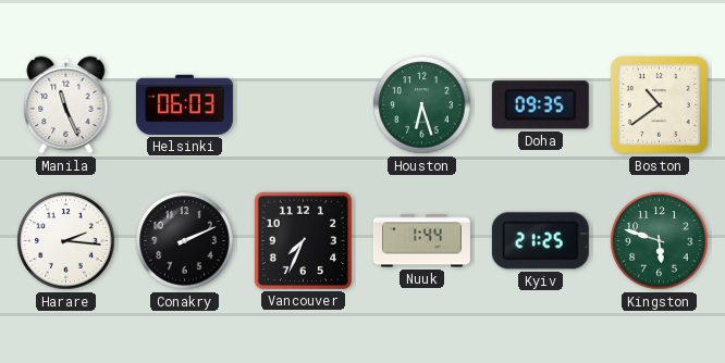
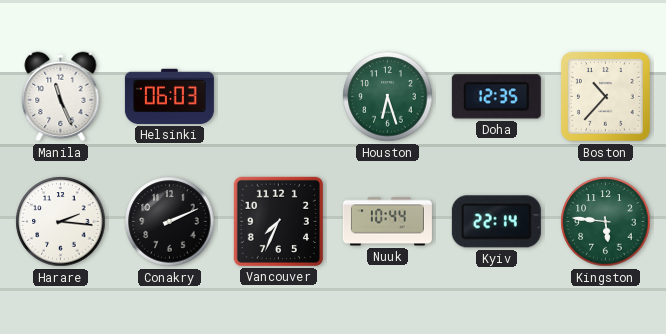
Doha: 09:35 -> 12:35
Boston: 10:39 -> 10:37
Nuuk: 1:44 -> 10:44
Kyiv: 21:25 -> 22:14
Kingston: 5:48 -> 5:46
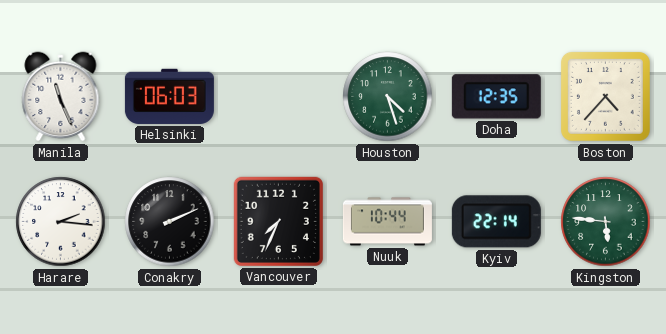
Houston: 6:27 -> 4:27
Boston: 10:37 -> 4:37
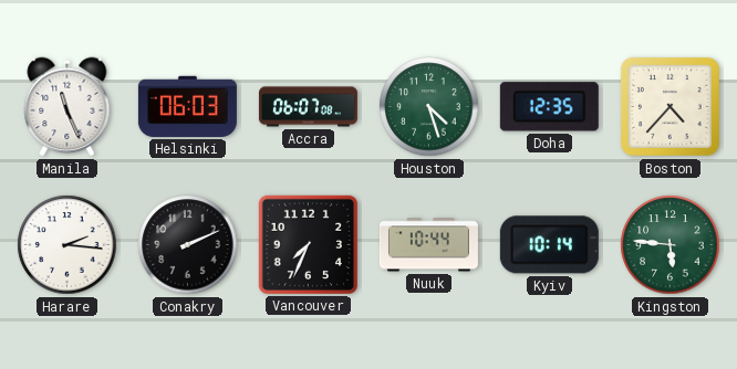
Accra: none -> 06:07
Kyiv: 22:14 -> 10:14
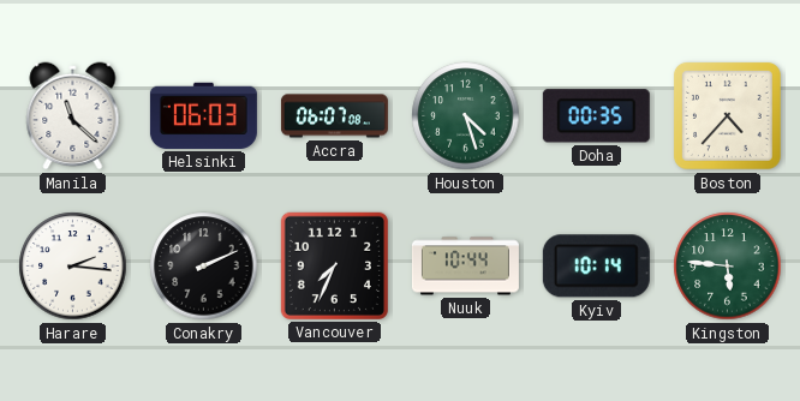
Manila: 11:26 -> 11:22
Doha: 12:35 -> 00:35
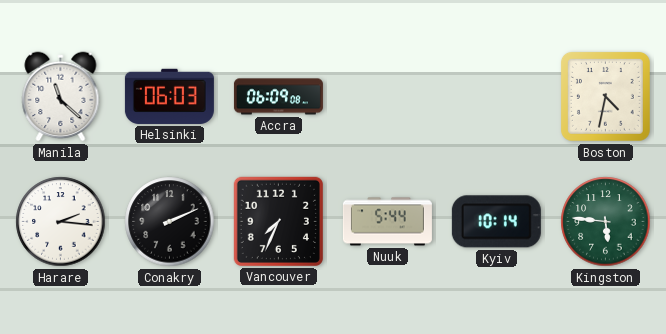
Accra: 06:07 -> 06:09
Houston: 4:27 -> none
Doha: 00:35 -> none
Boston: 4:37 -> 4:32
Nuuk: 10:44 -> 5:44
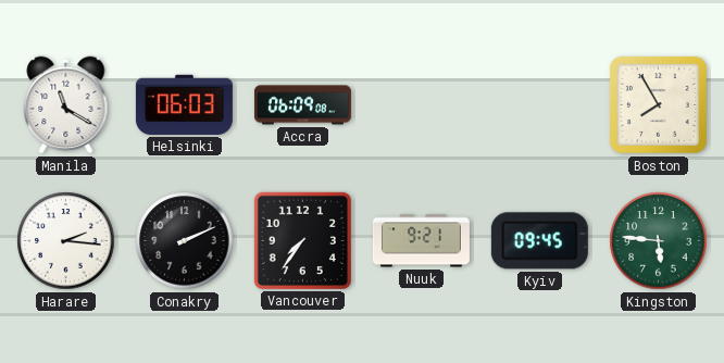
Manila: 11:22 -> 11:20
Boston: 4:32 -> 7:55
Vancouver: 7:34 -> 7:36
Nuuk: 5:44 -> 9:21
Kyiv: 10:14 -> 09:45
